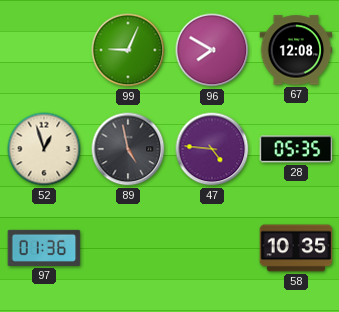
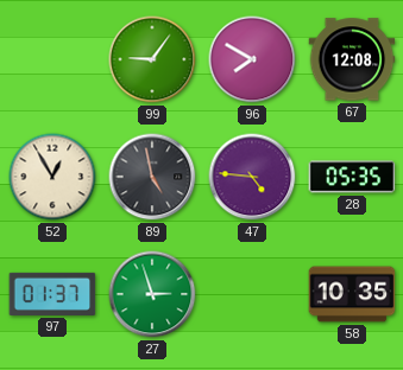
99: 9:04 -> 9:06
52: 12:57 -> 12:55
97: 01:36 -> 01:37
27: none -> 2:57
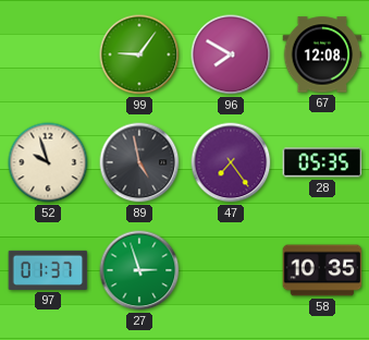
52: 12:55 -> 9:57
47: 4:46 -> 7:24
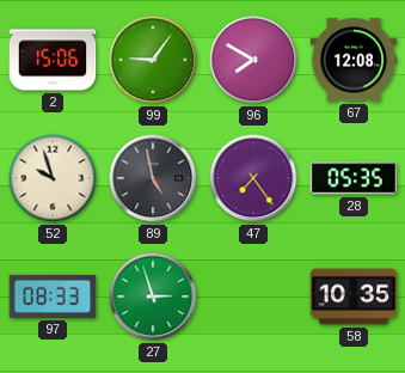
2: none -> 15:06
97: 01:37 -> 08:33
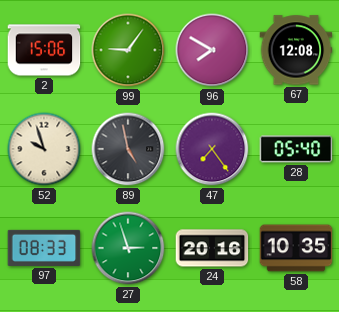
28: 05:35 -> 05:40
24: none -> 20:16
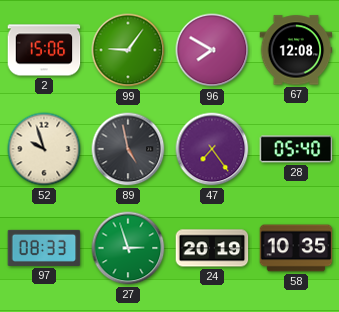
24: 20:16 -> 20:19
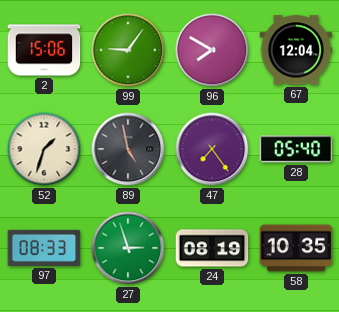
67: 12:08 -> 12:04
52: 9:57 -> 1:33
24: 20:19 -> 08:19
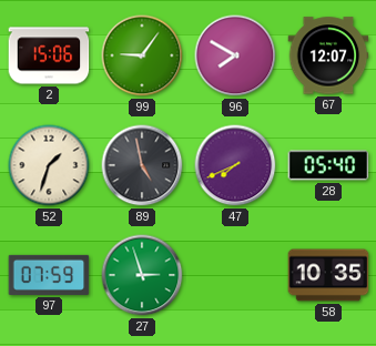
67: 12:04 -> 12:07
47: 7:24 -> 7:41
97: 08:33 -> 07:59
24: 08:19 -> none
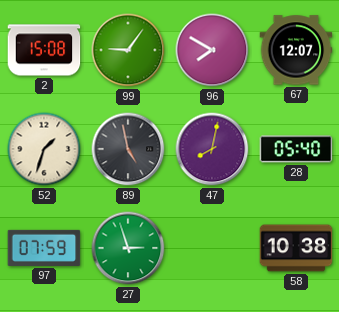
2: 15:06 -> 15:08
47: 7:41 -> 8:02
58: 10:35 -> 10:38
